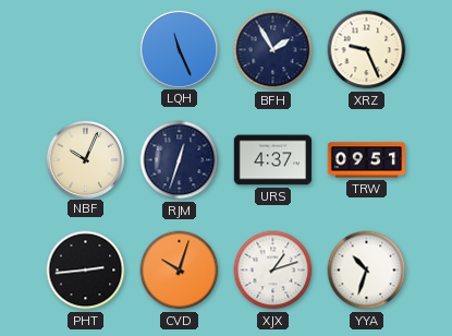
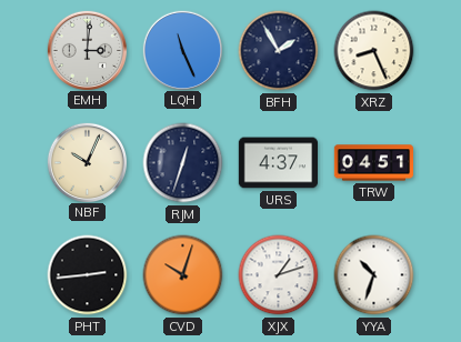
EMH: none -> 3:01
XRZ: 9:26 -> 8:26
TRW: 09:51 -> 04:51
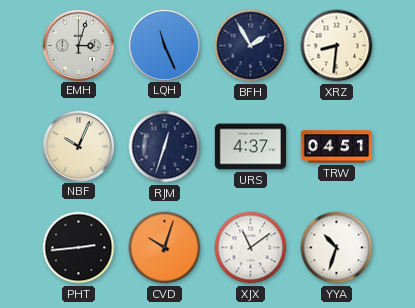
EMH: 3:01 -> 3:03
XRZ: 8:26 -> 8:31
XJX: 1:12 -> 11:09
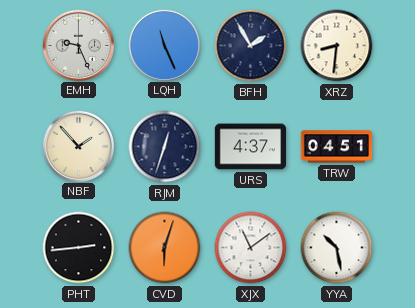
EMH: 3:03 -> 9:26
NBF: 10:04 -> 1:53
CVD: 10:03 -> 6:03
YYA: 10:33 -> 10:28
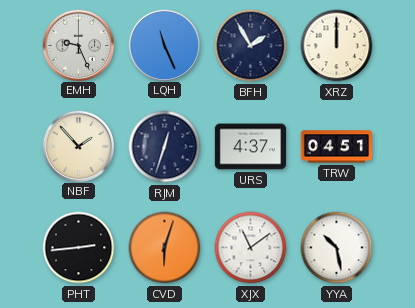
XRZ: 8:31 -> 12:00
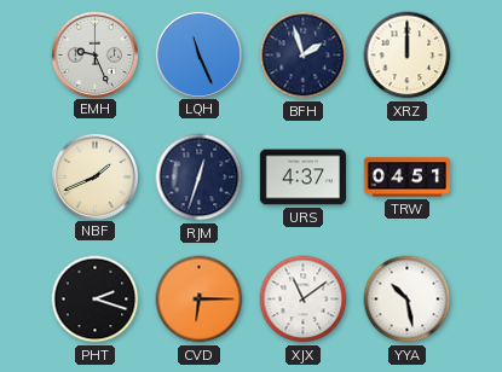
BFH: 1:55 -> 1:57
NBF: 1:53 -> 1:41
PHT: 2:44 -> 2:18
CVD: 6:03 -> 6:15
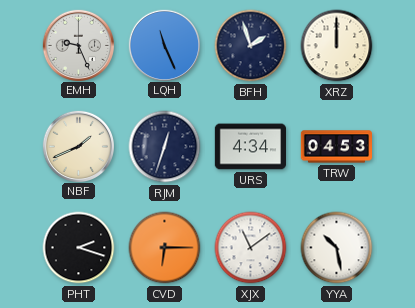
URS: 4:37 -> 4:34
TRW: 04:51 -> 04:53
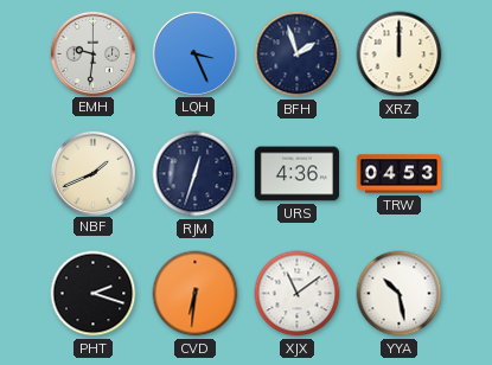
EMH: 9:26 -> 9:31
LQH: 11:26 -> 3:26
URS: 4:34 -> 4:36
CVD: 6:15 -> 6:31
